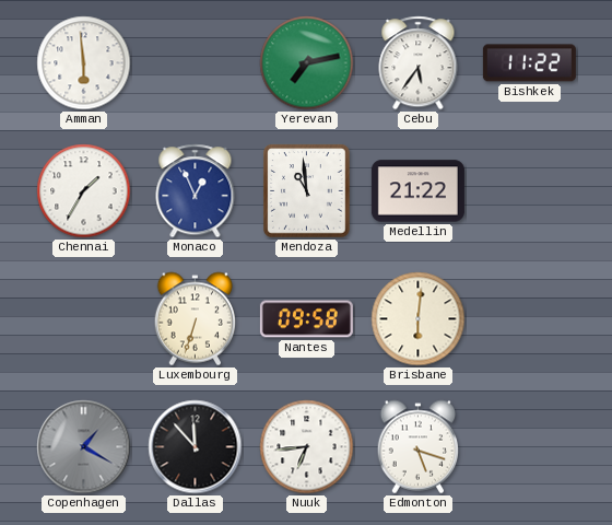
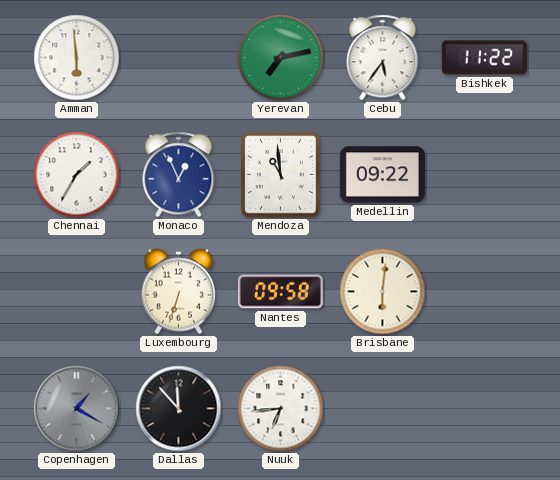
Medellin: 21:22 -> 09:22
Edmonton: 5:18 -> none
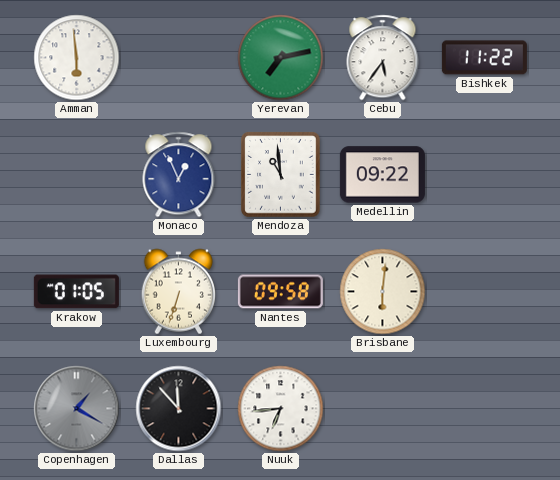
Chennai: 1:35 -> none
Krakow: none -> 01:05
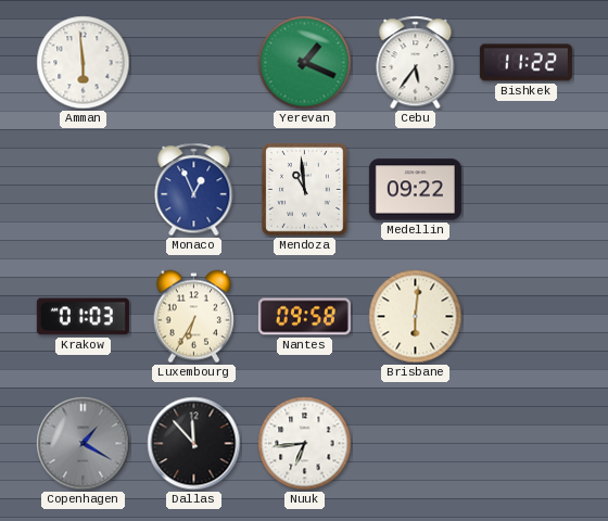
Yerevan: 7:13 -> 1:19
Krakow: 01:05 -> 01:03
Luxembourg: 6:33 -> 6:35
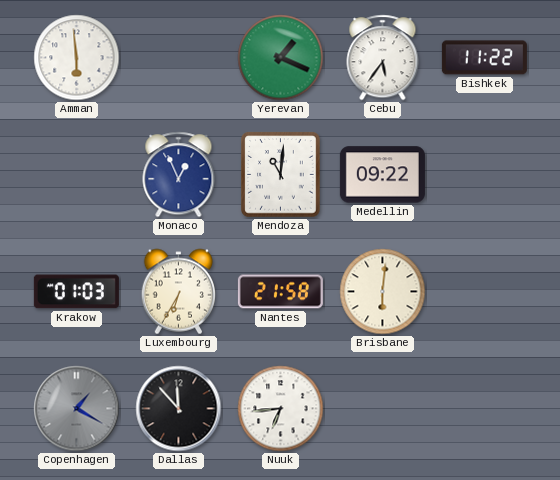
Mendoza: 10:59 -> 11:01
Nantes: 09:58 -> 21:58
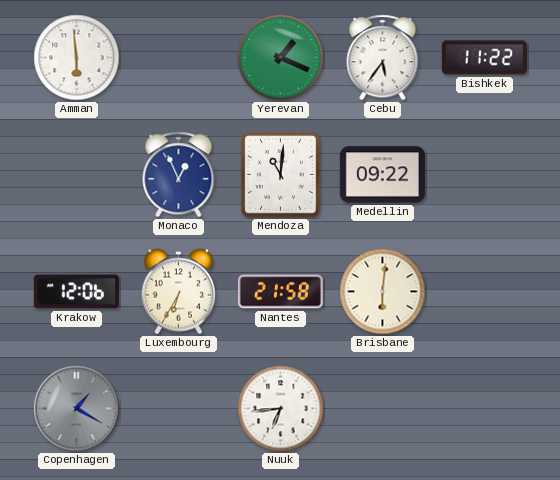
Krakow: 01:03 -> 12:06
Dallas: 11:53 -> none
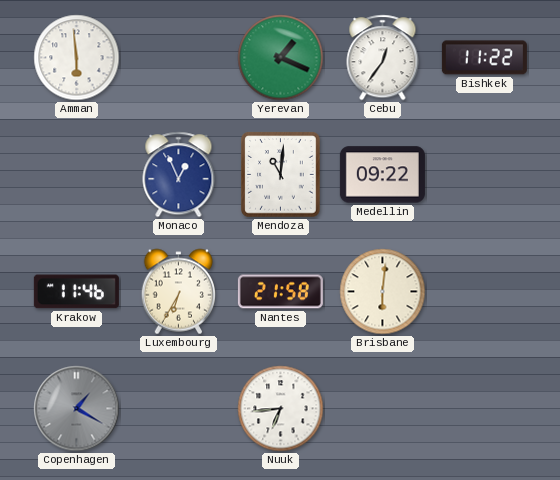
Cebu: 5:36 -> 12:36
Krakow: 12:06 -> 11:46
